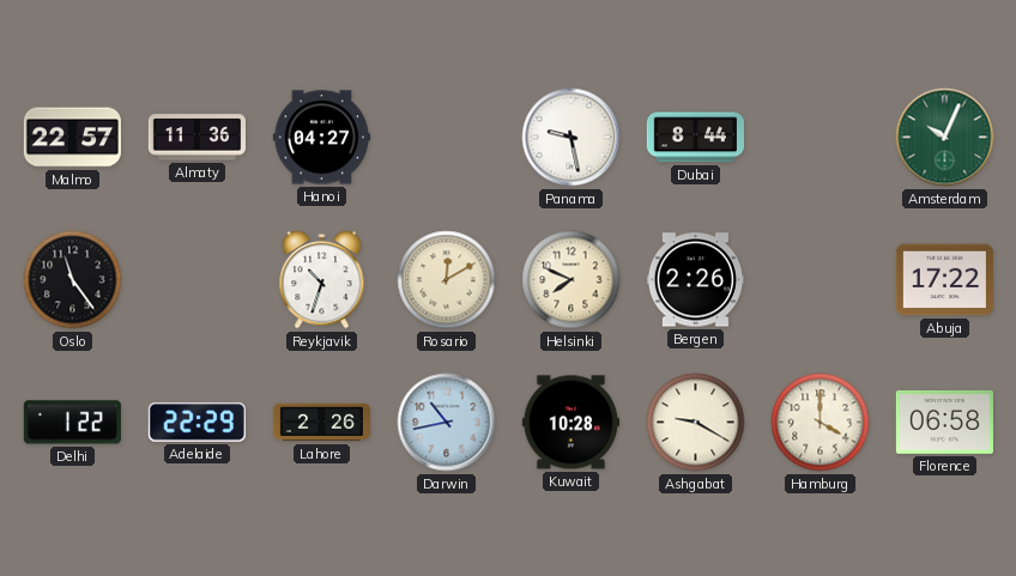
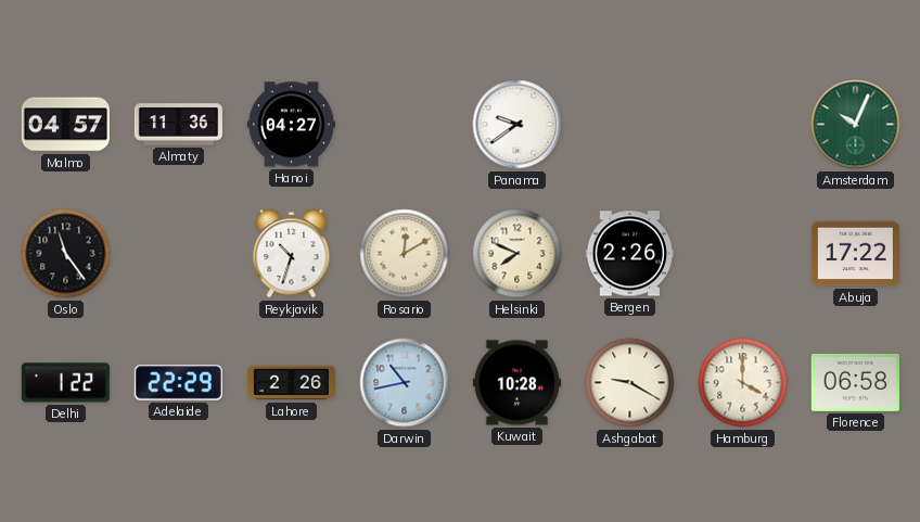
Malmo: 22:57 -> 04:57
Panama: 9:28 -> 9:39
Dubai: 8:44 -> none
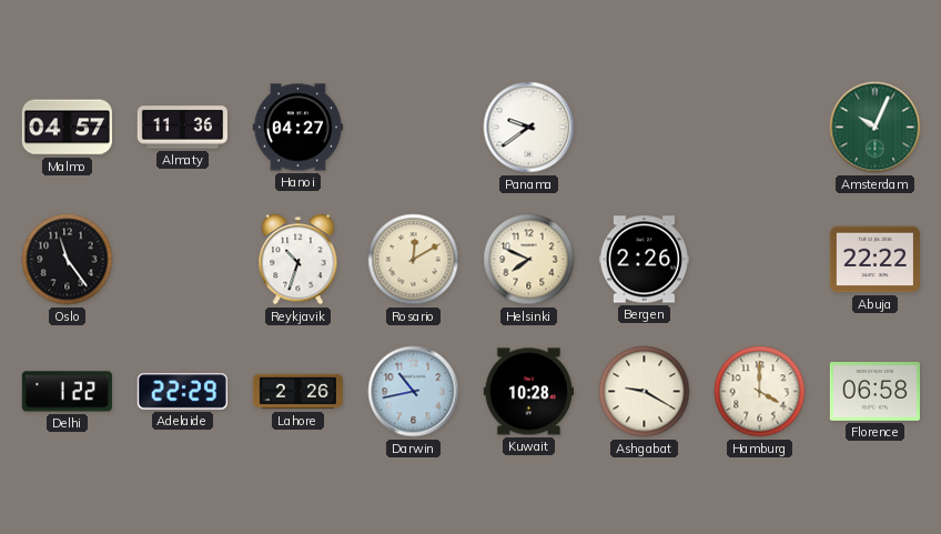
Abuja: 17:22 -> 22:22
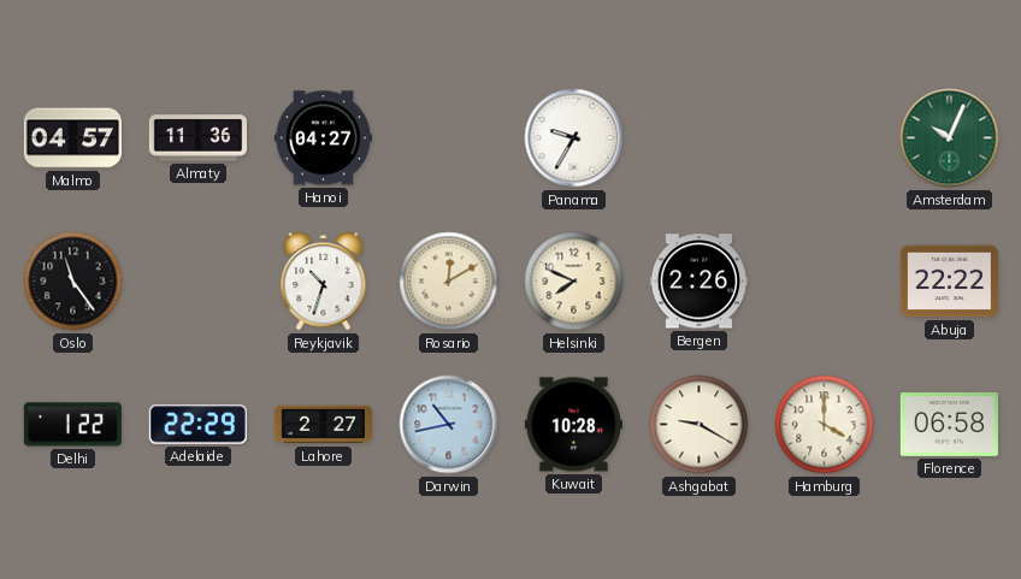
Panama: 9:39 -> 9:35
Lahore: 2:26 -> 2:27
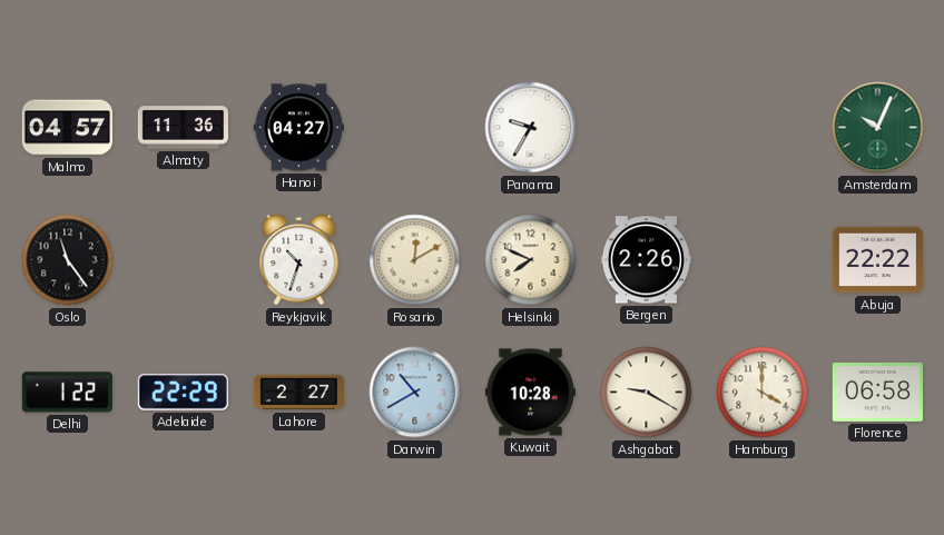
Darwin: 10:43 -> 10:40
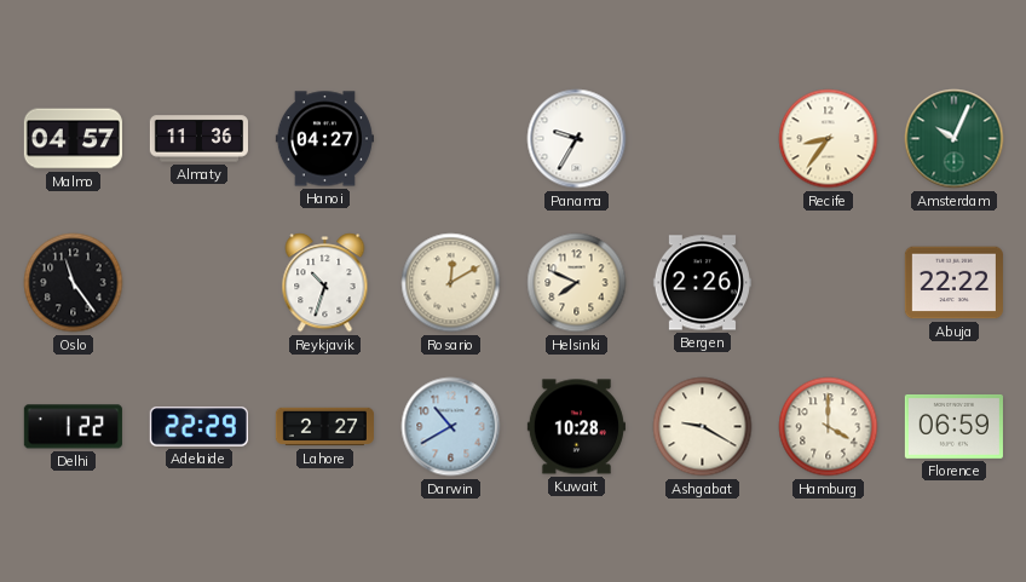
Recife: none -> 8:36
Florence: 06:58 -> 06:59
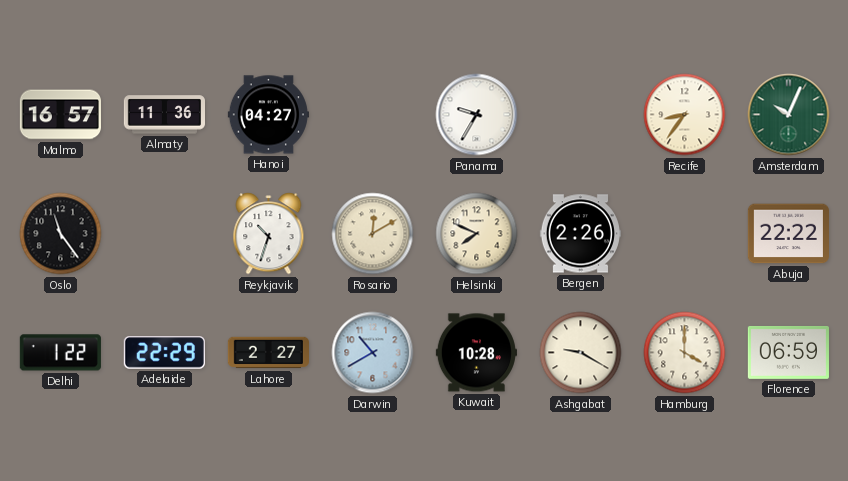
Malmo: 04:57 -> 16:57
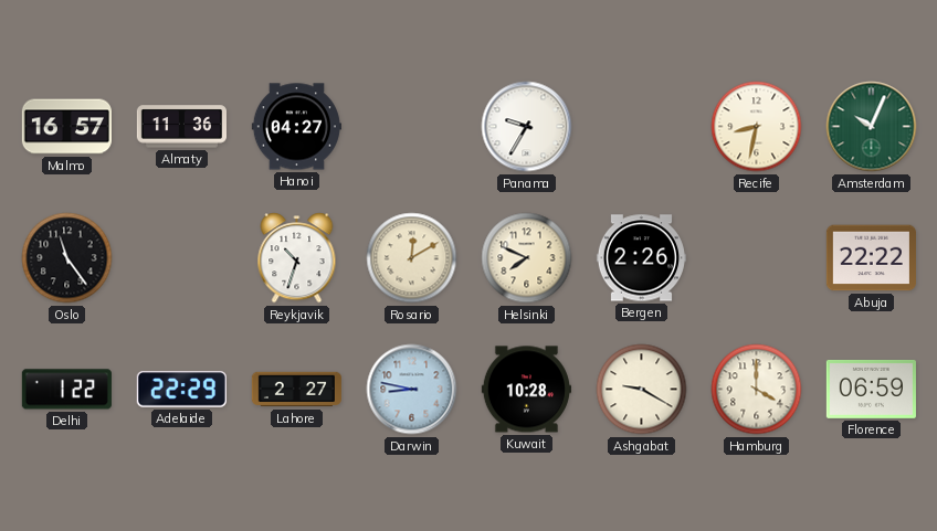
Recife: 8:36 -> 8:32
Darwin: 10:40 -> 8:47
